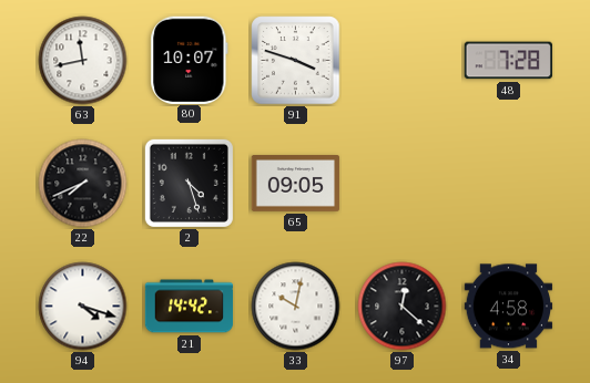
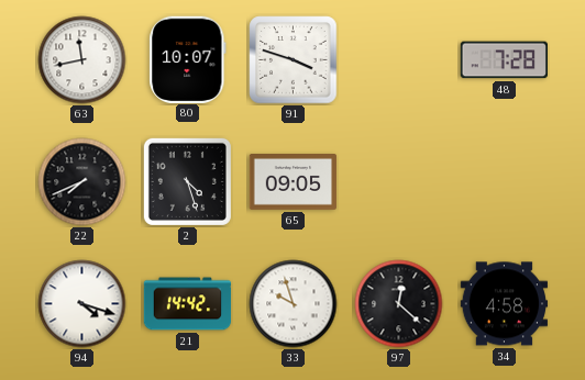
33: 10:02 -> 9:57
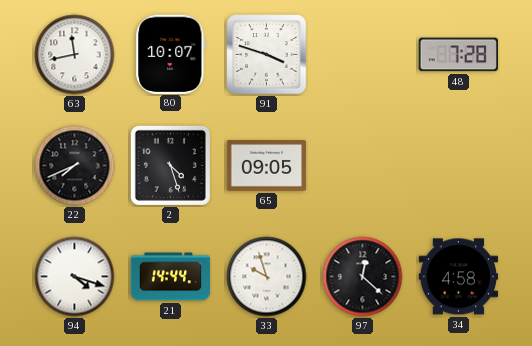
21: 14:42 -> 14:44
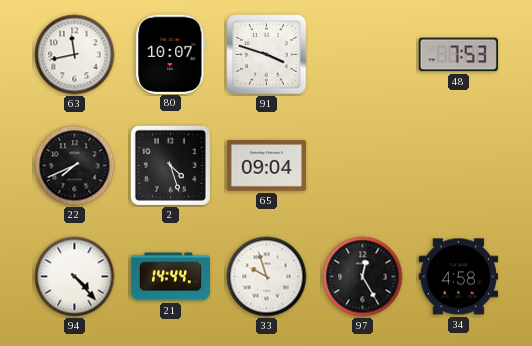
48: 7:28 -> 7:53
65: 09:05 -> 09:04
94: 4:18 -> 4:23
97: 12:22 -> 12:25
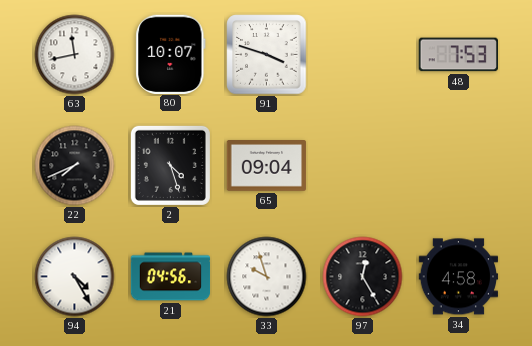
94: 4:23 -> 4:25
21: 14:44 -> 04:56
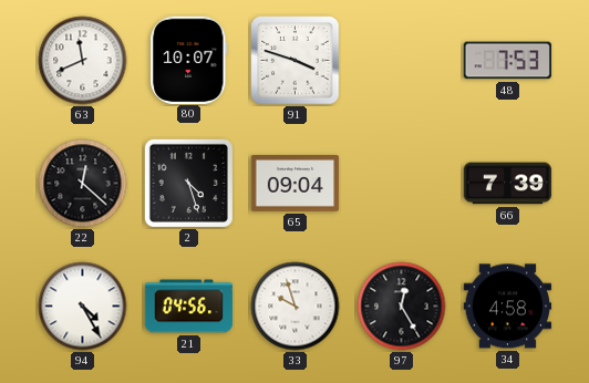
63: 11:43 -> 11:41
22: 7:41 -> 12:22
66: none -> 7:39
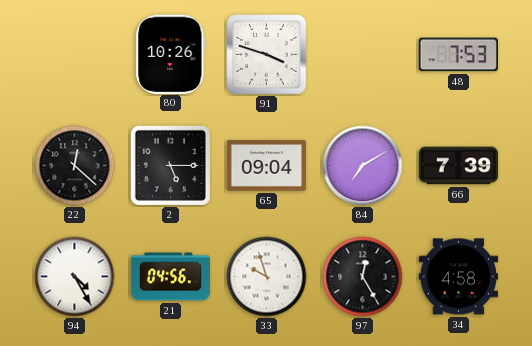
63: 11:41 -> none
80: 10:07 -> 10:26
2: 4:27 -> 5:15
84: none -> 7:10
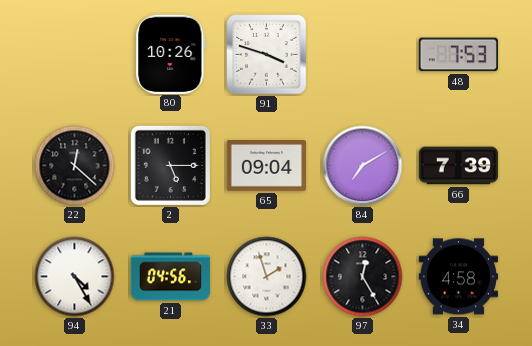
33: 9:57 -> 1:57
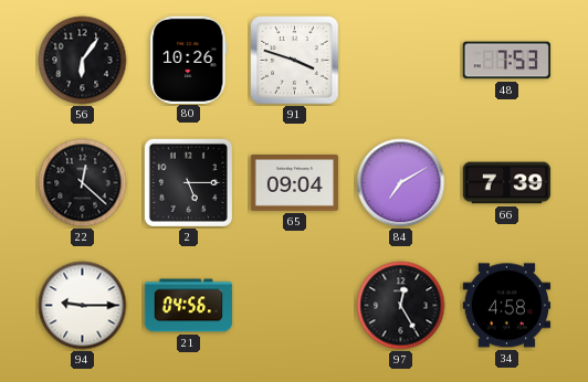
56: none -> 6:06
94: 4:25 -> 9:15
33: 1:57 -> none
